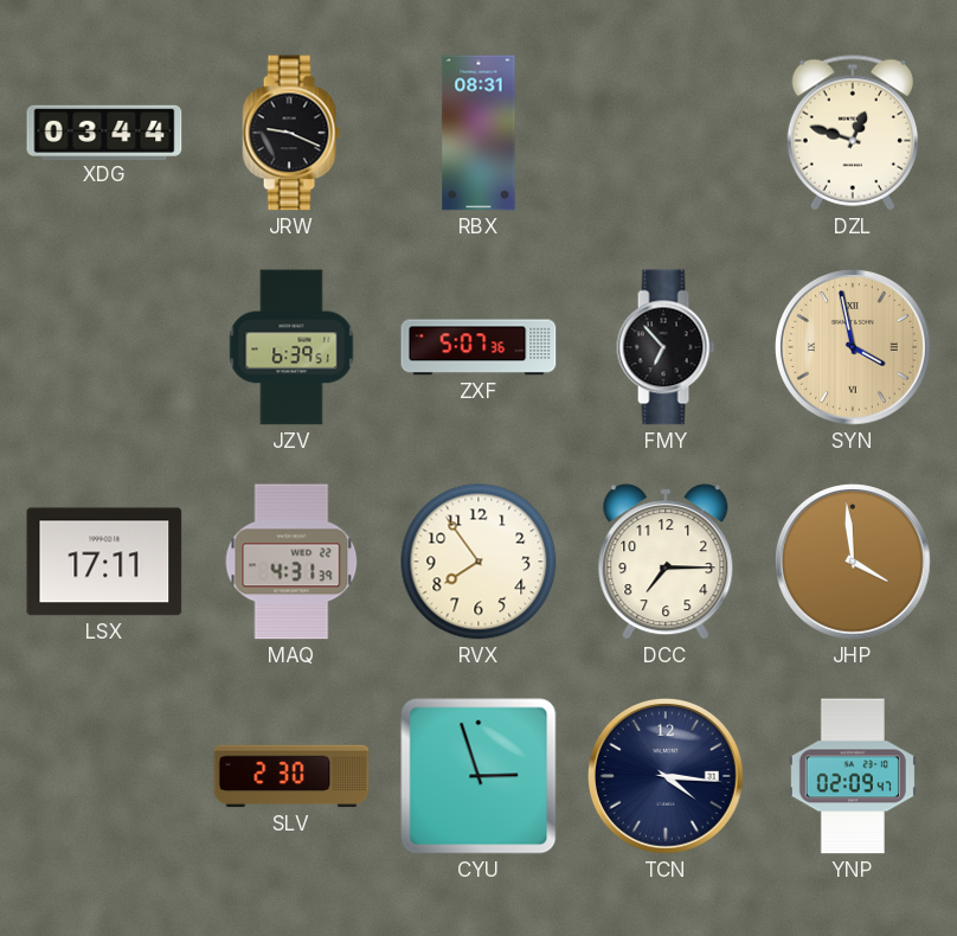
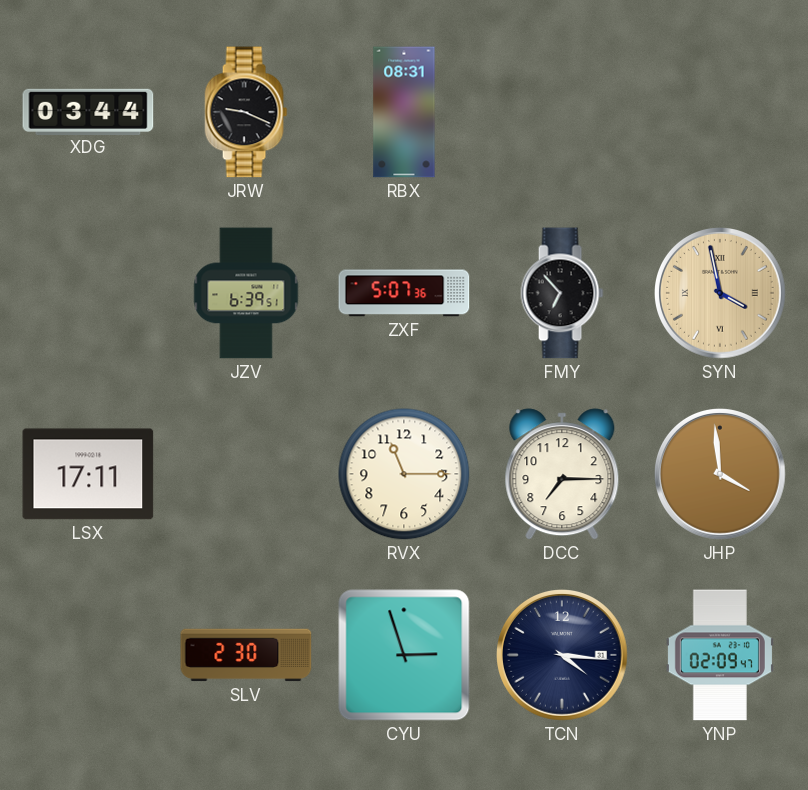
DZL: 12:48 -> none
MAQ: 4:31 -> none
RVX: 7:54 -> 11:15
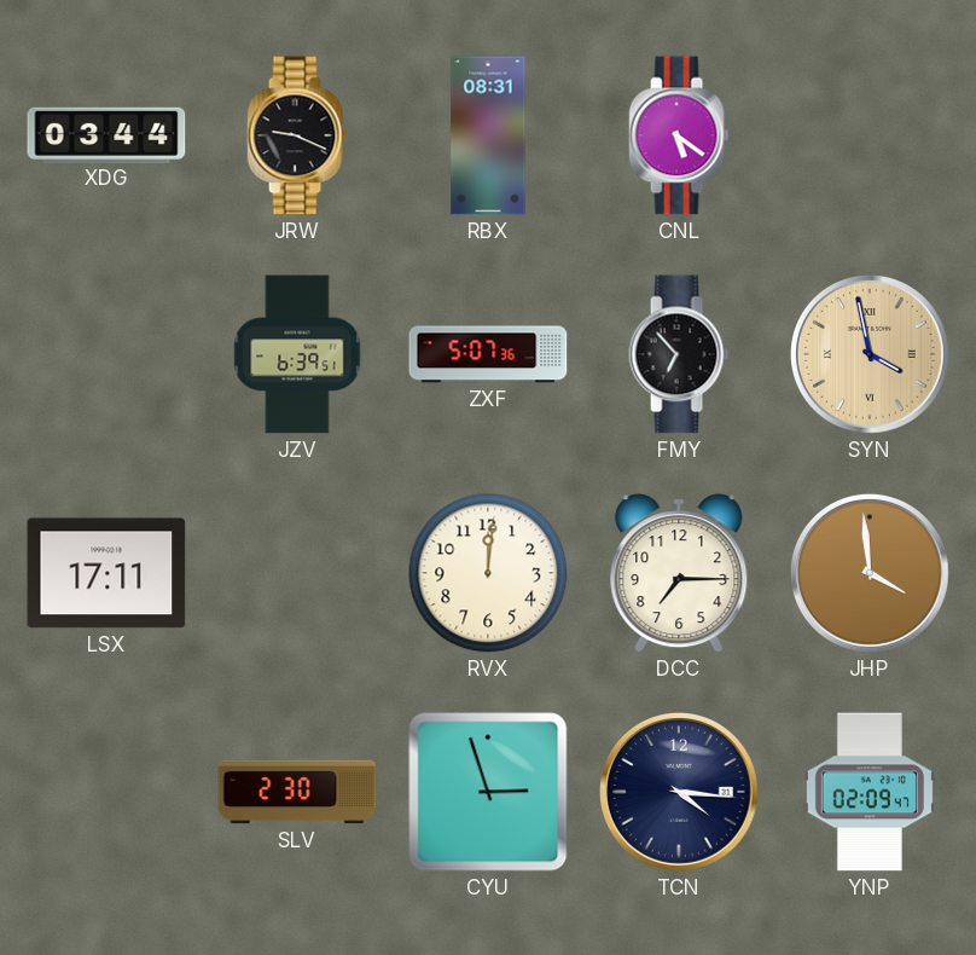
CNL: none -> 5:21
RVX: 11:15 -> 12:01
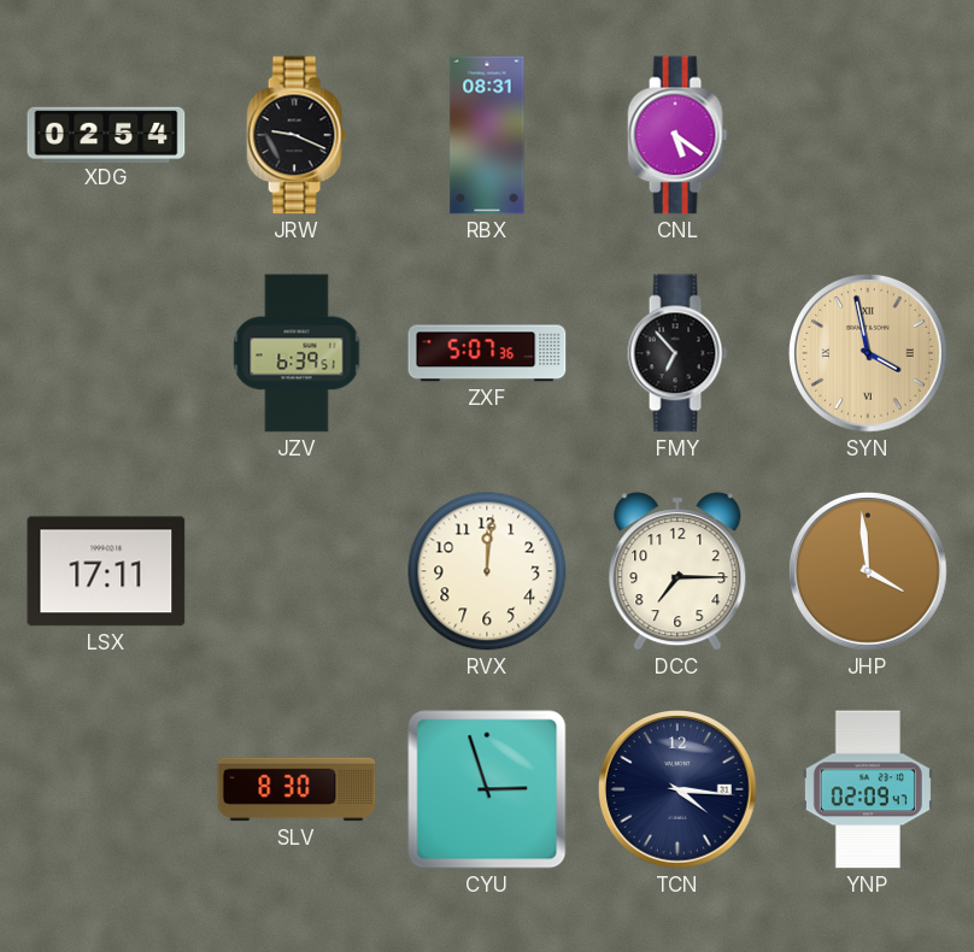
XDG: 03:44 -> 02:54
SLV: 2:30 -> 8:30
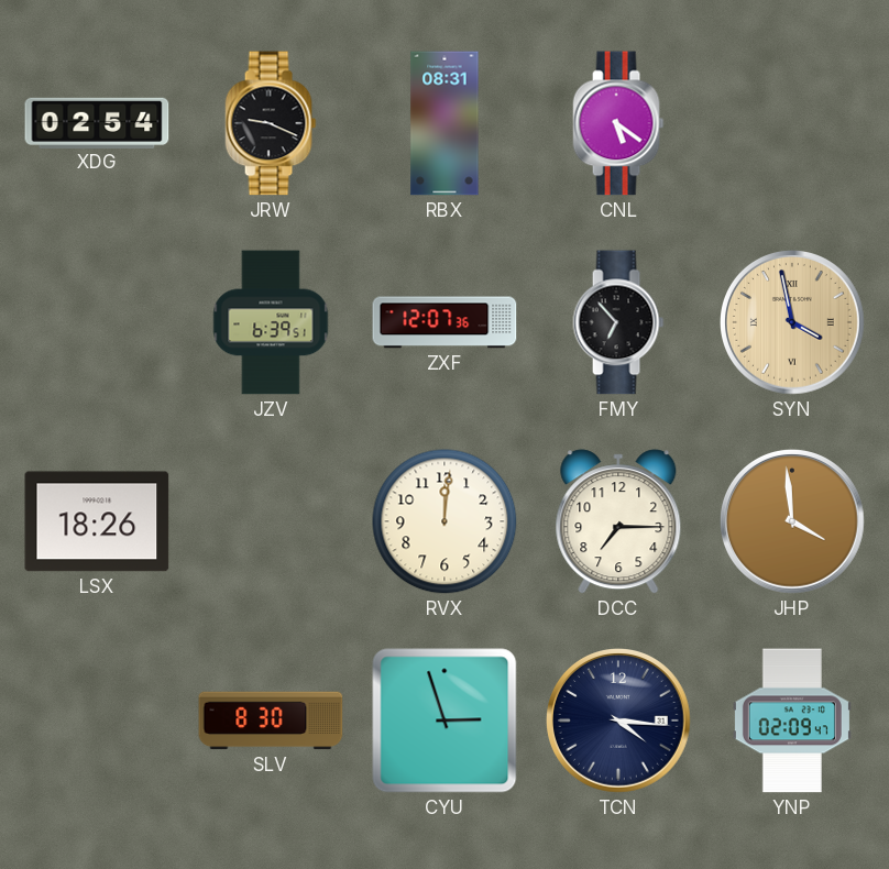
ZXF: 5:07 -> 12:07
LSX: 17:11 -> 18:26
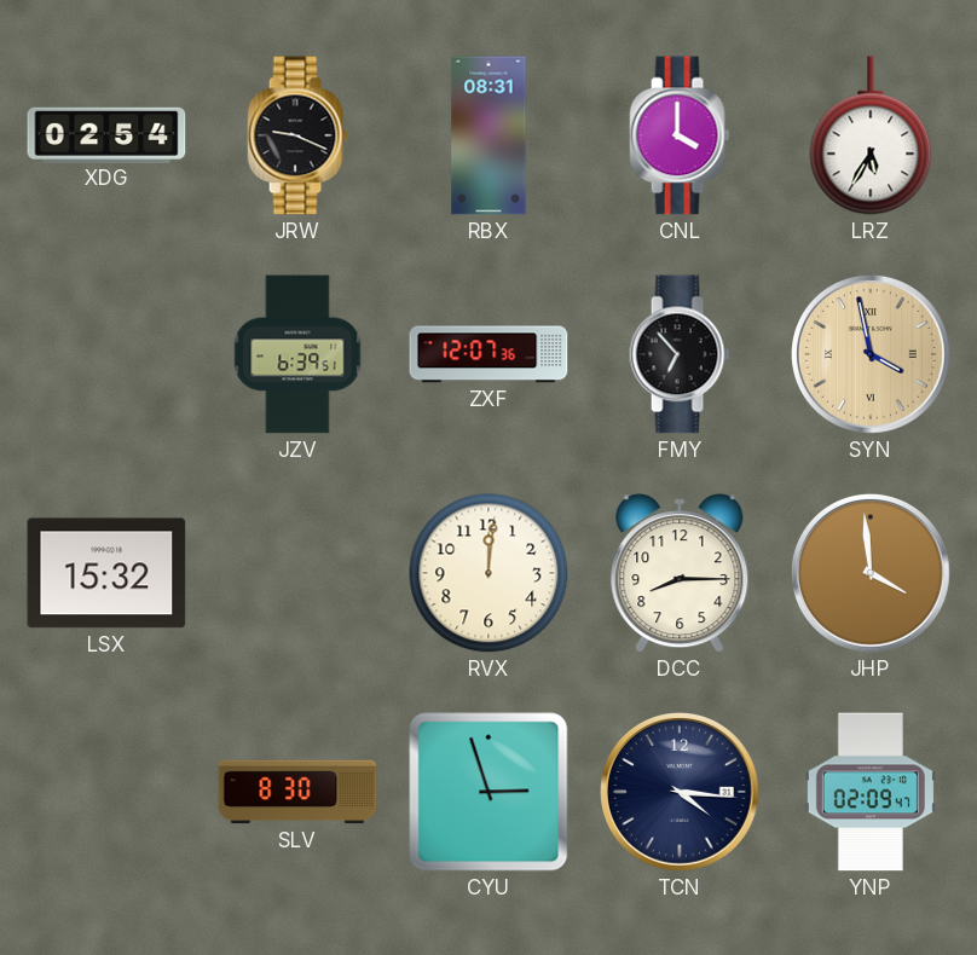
CNL: 5:21 -> 4:00
LRZ: none -> 5:35
LSX: 18:26 -> 15:32
DCC: 7:15 -> 8:15
